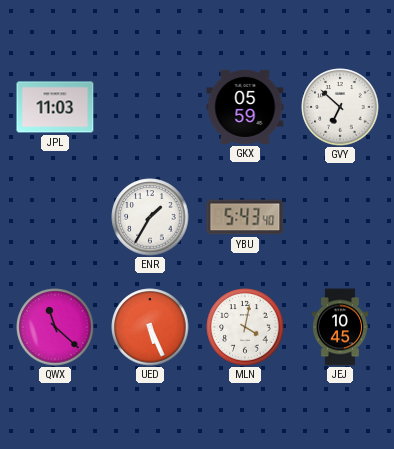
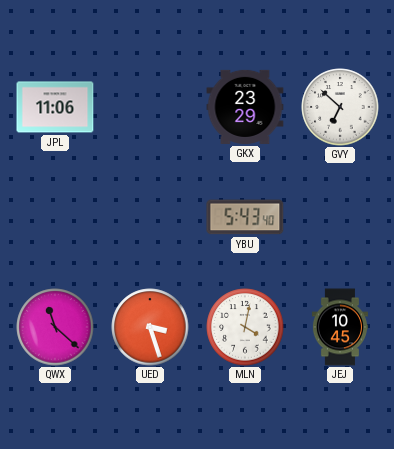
JPL: 11:03 -> 11:06
GKX: 05:59 -> 23:29
ENR: 1:35 -> none
UED: 5:26 -> 3:27
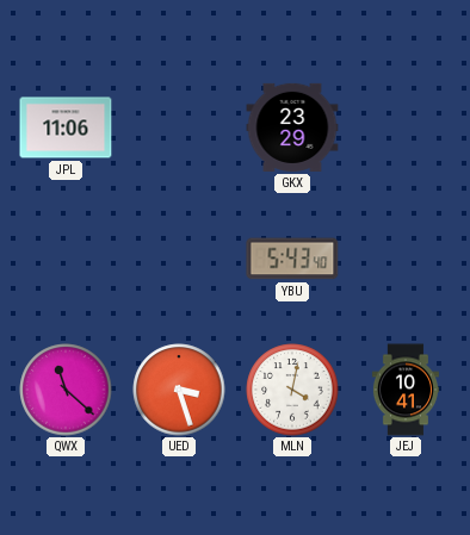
GVY: 6:52 -> none
JEJ: 10:45 -> 10:41
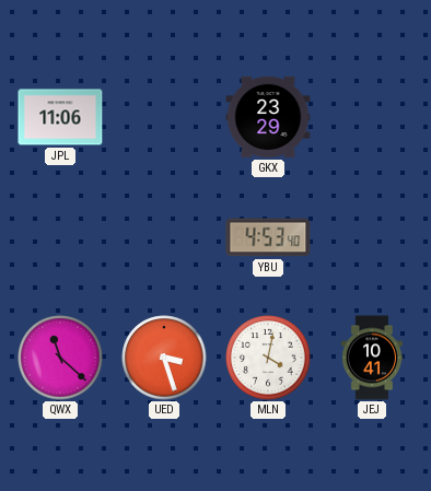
YBU: 5:43 -> 4:53
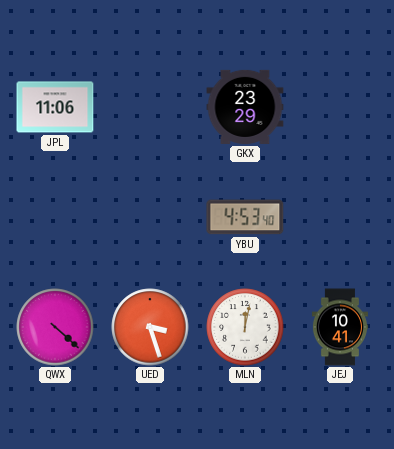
QWX: 11:22 -> 4:22
MLN: 4:02 -> 12:02
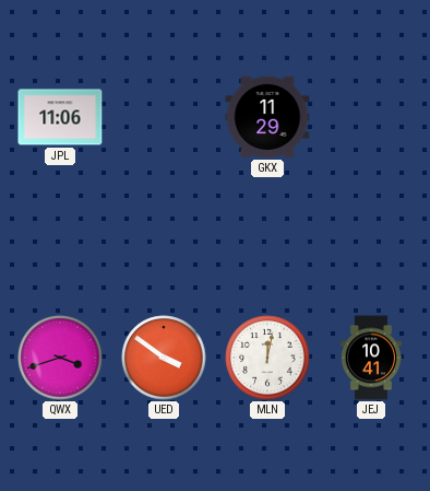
GKX: 23:29 -> 11:29
YBU: 4:53 -> none
QWX: 4:22 -> 3:42
UED: 3:27 -> 3:51
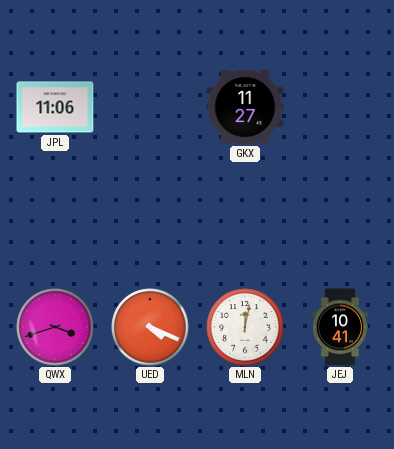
GKX: 11:29 -> 11:27
UED: 3:51 -> 4:19
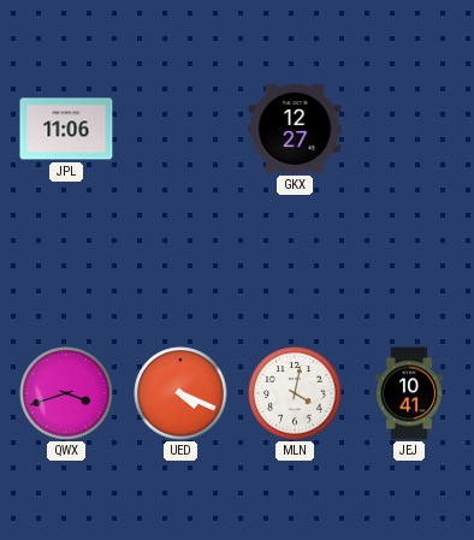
GKX: 11:27 -> 12:27
MLN: 12:02 -> 4:02
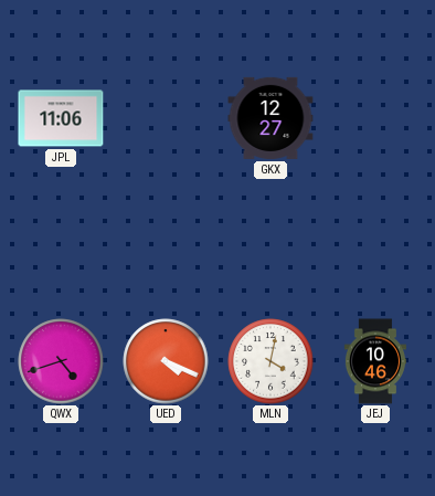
QWX: 3:42 -> 4:42
JEJ: 10:41 -> 10:46
